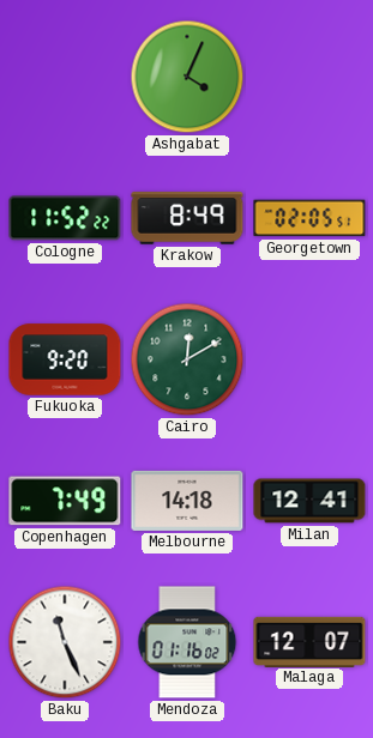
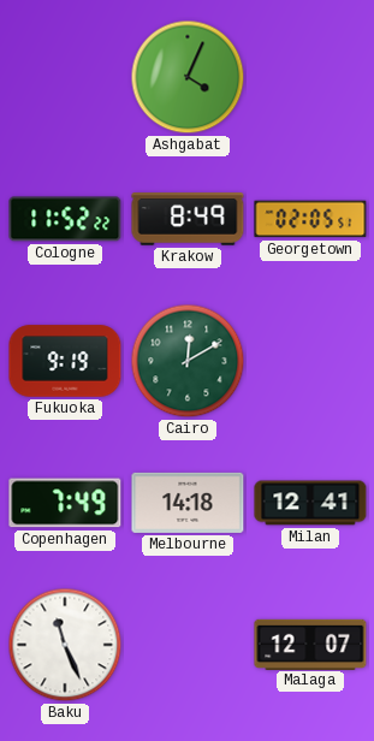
Fukuoka: 9:20 -> 9:19
Mendoza: 01:16 -> none
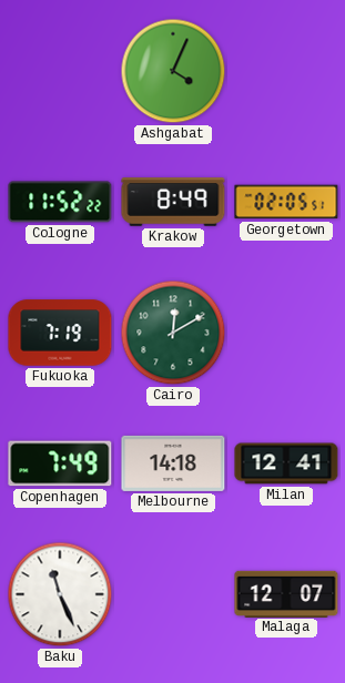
Fukuoka: 9:19 -> 7:19
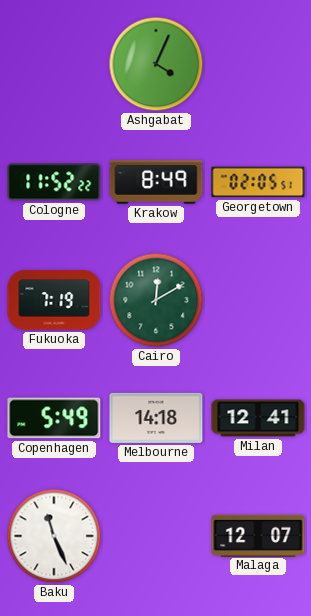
Copenhagen: 7:49 -> 5:49
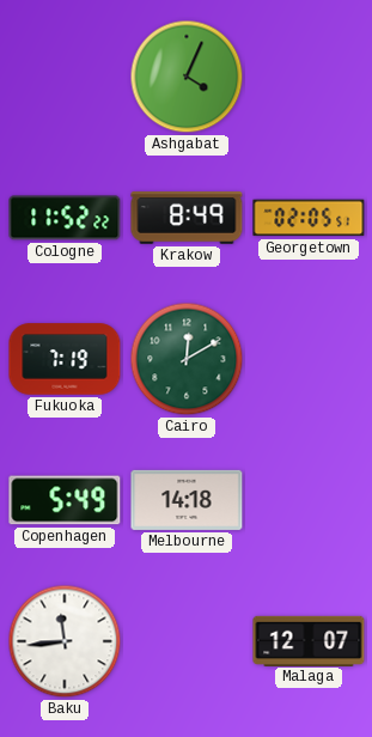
Milan: 12:41 -> none
Baku: 11:26 -> 11:44
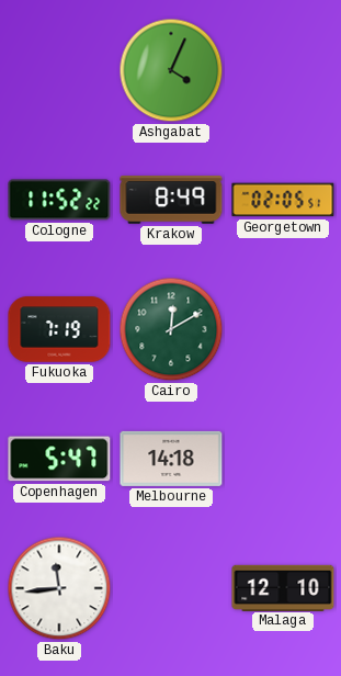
Copenhagen: 5:49 -> 5:47
Malaga: 12:07 -> 12:10
